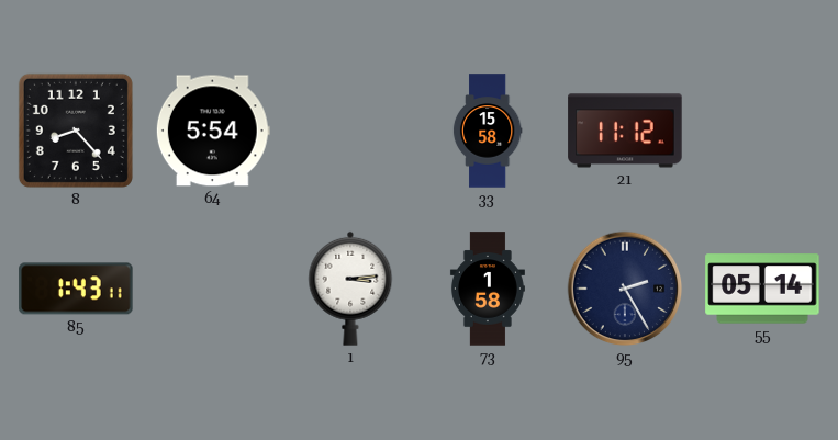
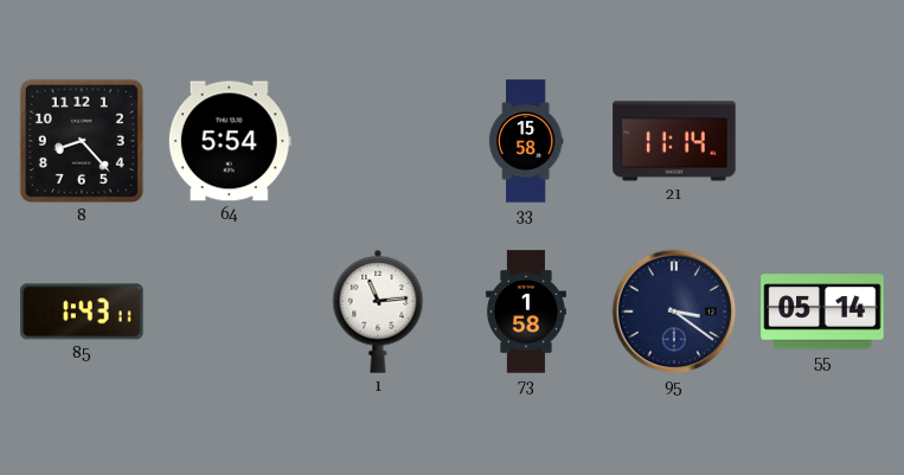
21: 11:12 -> 11:14
1: 3:14 -> 11:14
95: 2:25 -> 3:21
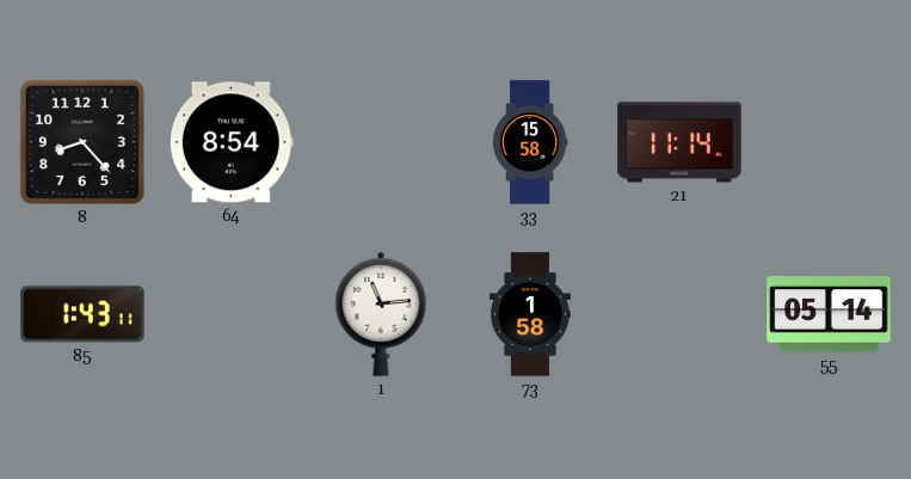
64: 5:54 -> 8:54
95: 3:21 -> none
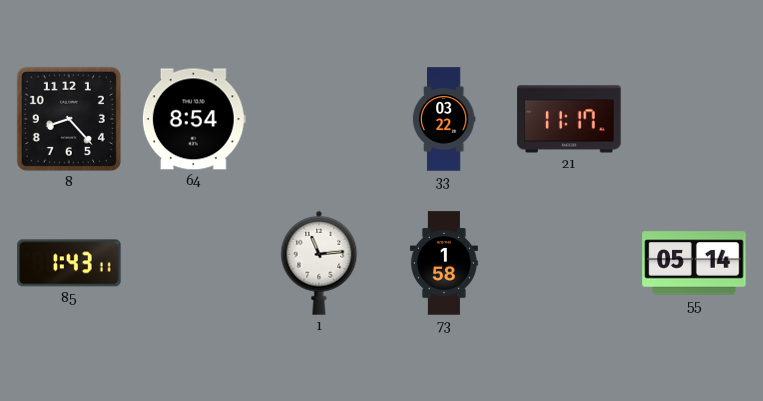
33: 15:58 -> 03:22
21: 11:14 -> 11:17
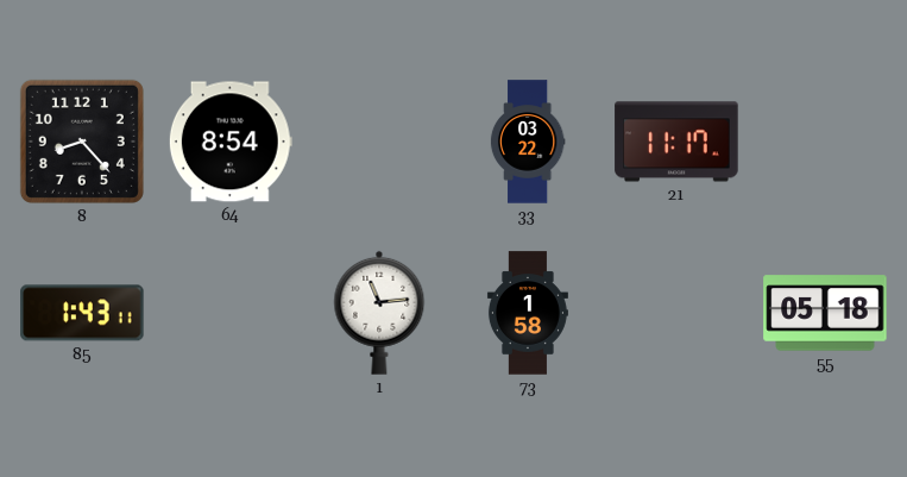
55: 05:14 -> 05:18
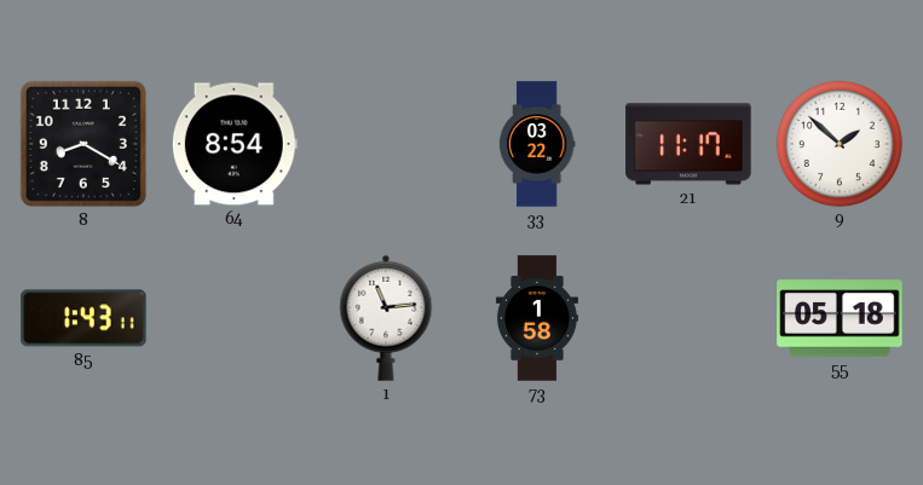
8: 8:23 -> 8:20
9: none -> 1:52
